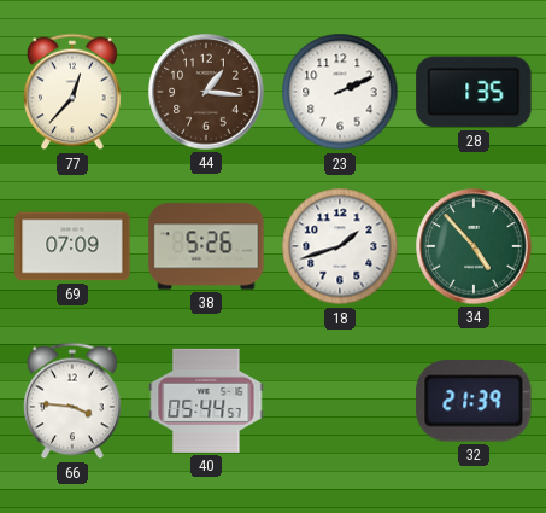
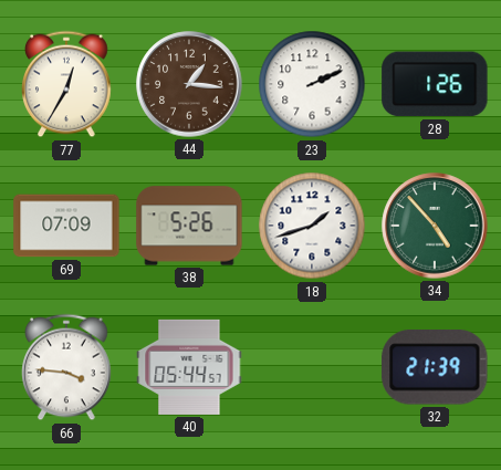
77: 12:37 -> 12:35
28: 1:35 -> 1:26
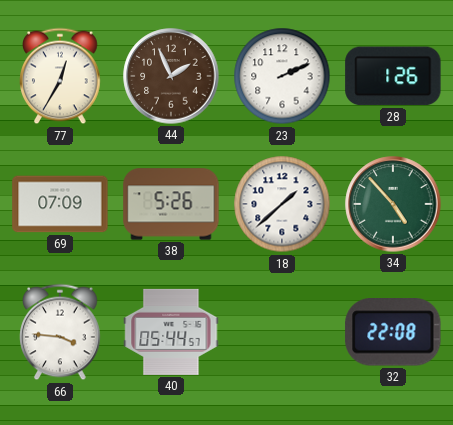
44: 1:16 -> 1:56
18: 1:42 -> 1:38
32: 21:39 -> 22:08
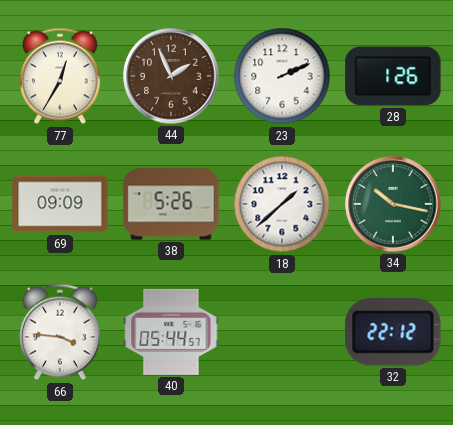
69: 07:09 -> 09:09
34: 4:53 -> 10:17
32: 22:08 -> 22:12
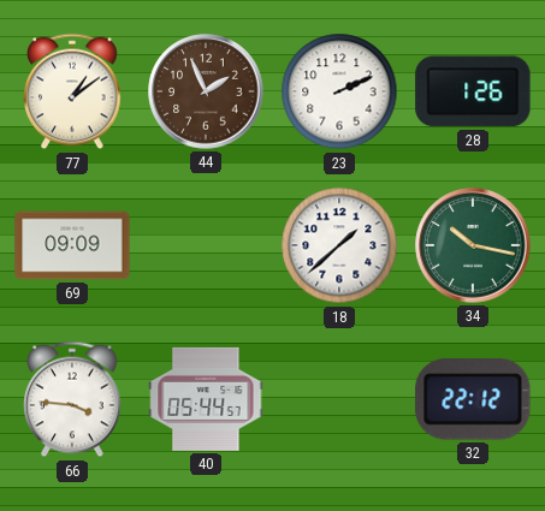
77: 12:35 -> 1:09
38: 5:26 -> none
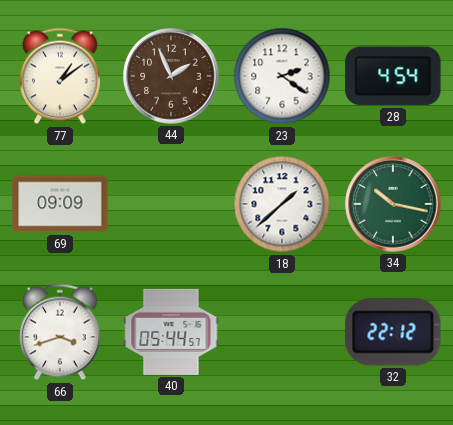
23: 2:11 -> 2:21
28: 1:26 -> 4:54
66: 3:46 -> 3:42
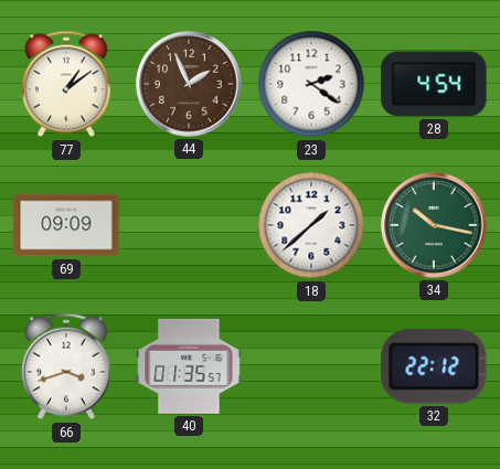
40: 05:44 -> 01:35
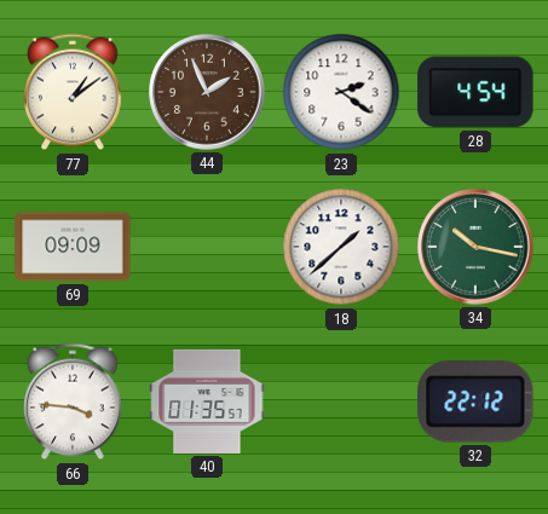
66: 3:42 -> 3:46
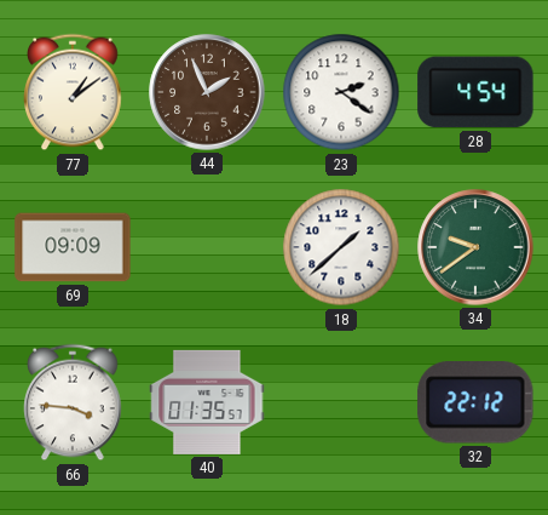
34: 10:17 -> 9:39
